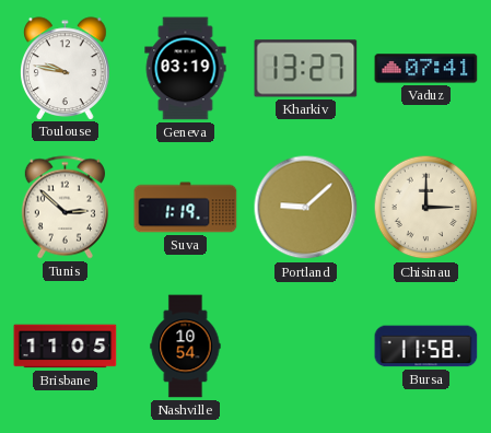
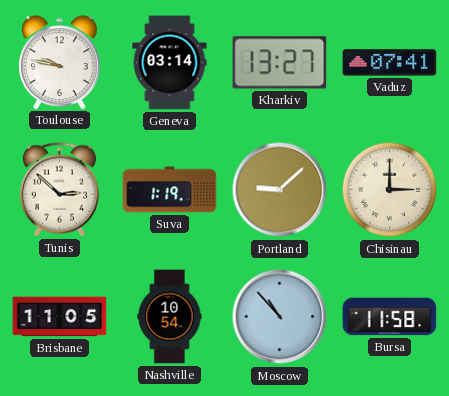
Geneva: 03:19 -> 03:14
Moscow: none -> 10:53
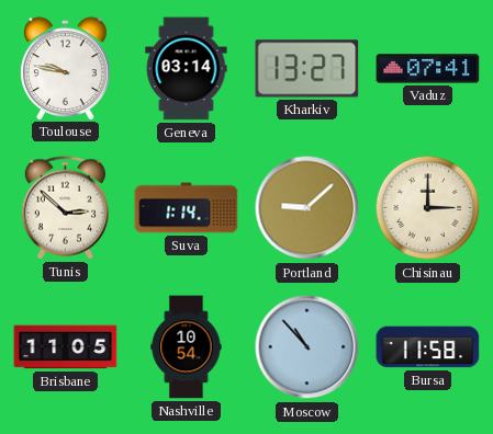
Suva: 1:19 -> 1:14
